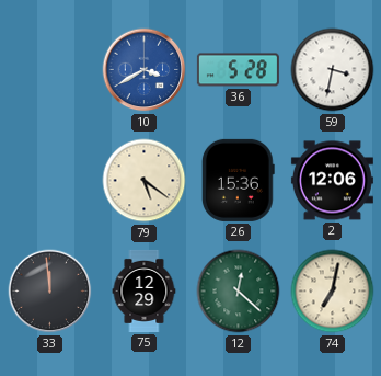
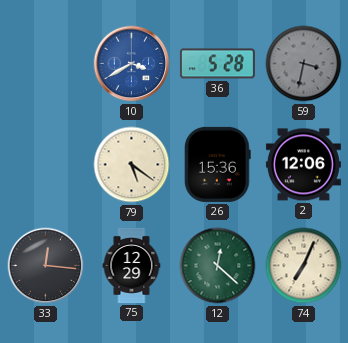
59 dial: white -> grey
33: 11:59 -> 12:16
74: 7:02 -> 7:04
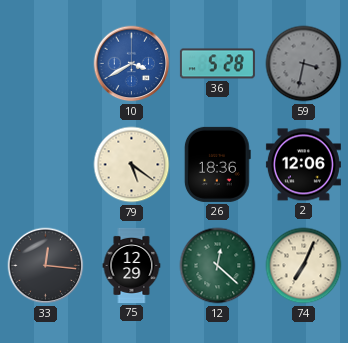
26: 15:36 -> 18:36
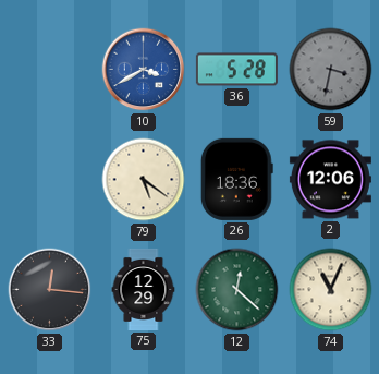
74: 7:04 -> 11:04
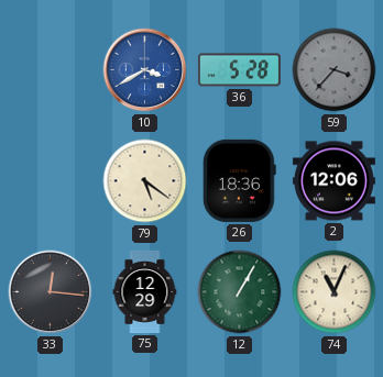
59: 3:32 -> 3:37
12: 12:22 -> 1:05
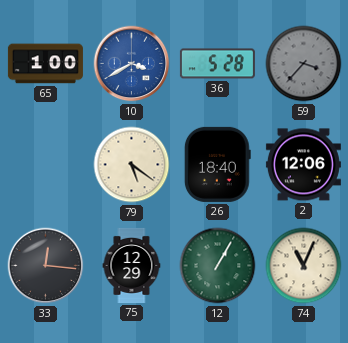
65: none -> 1:00
26: 18:36 -> 18:40
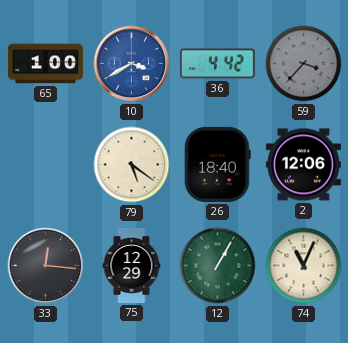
36: 5:28 -> 4:42
